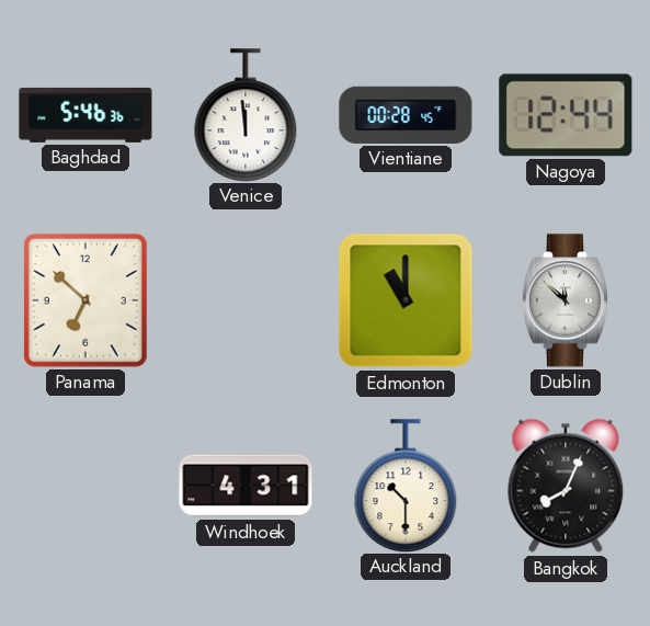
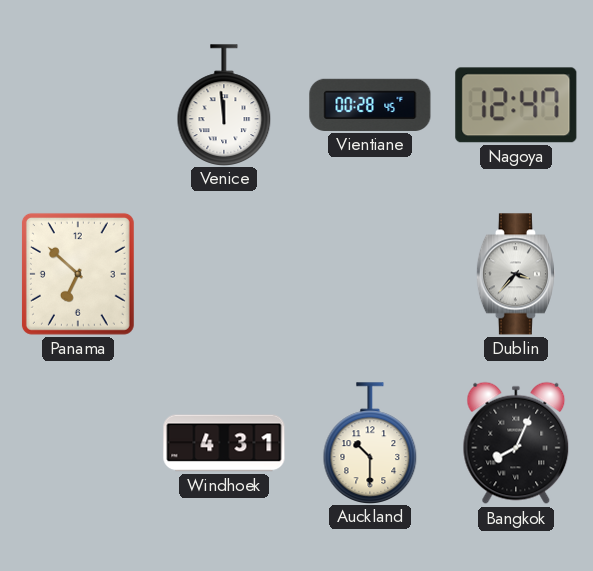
Baghdad: 5:46 -> none
Nagoya: 12:44 -> 12:47
Edmonton: 11:00 -> none
Dublin: 11:52 -> 3:37
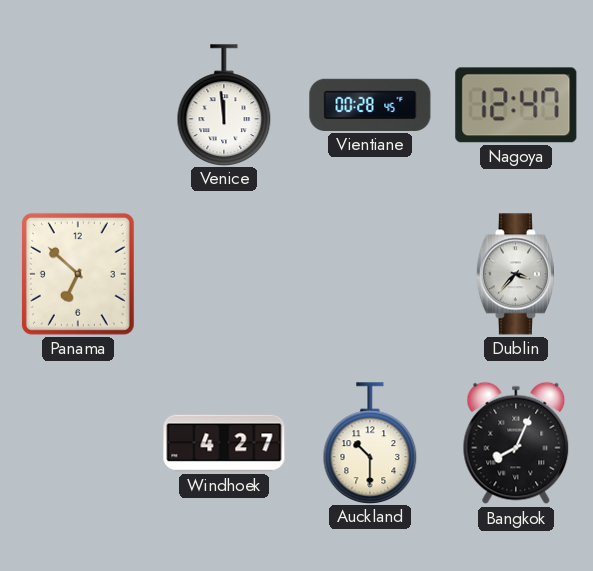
Windhoek: 4:31 -> 4:27
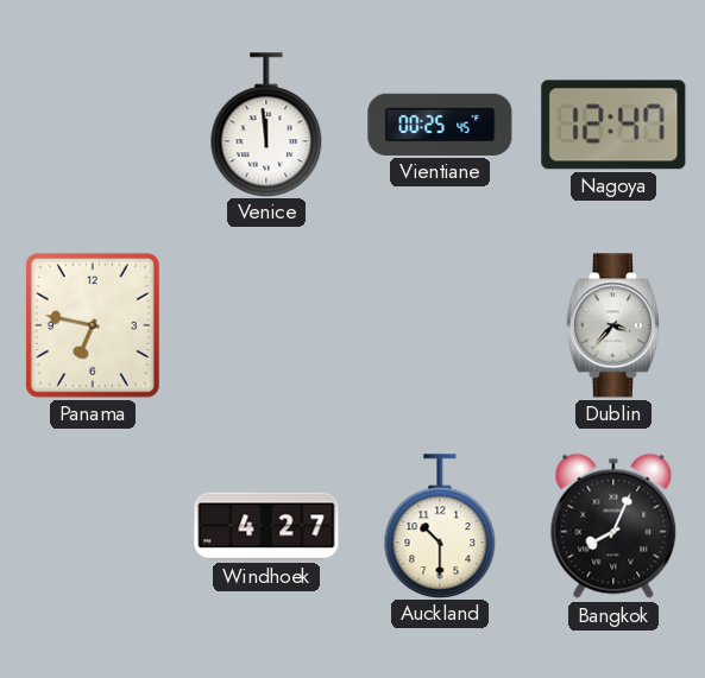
Vientiane: 00:28 -> 00:25
Panama: 6:52 -> 6:47
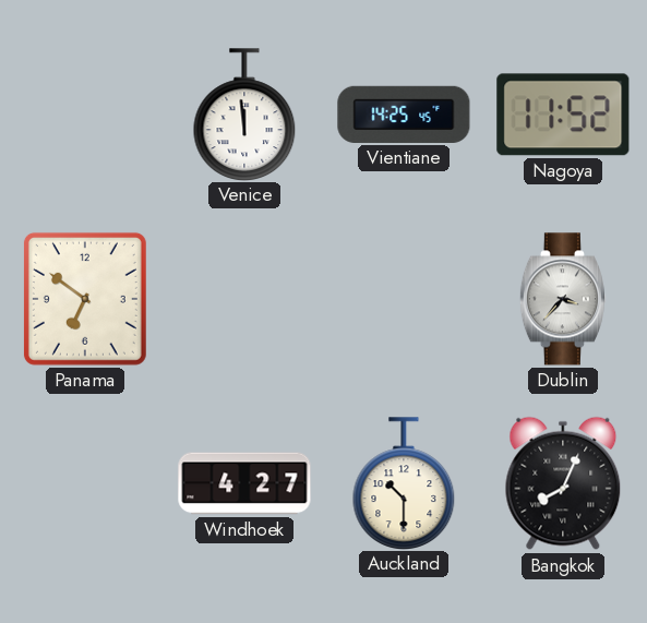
Vientiane: 00:25 -> 14:25
Nagoya: 12:47 -> 11:52
Panama: 6:47 -> 6:51
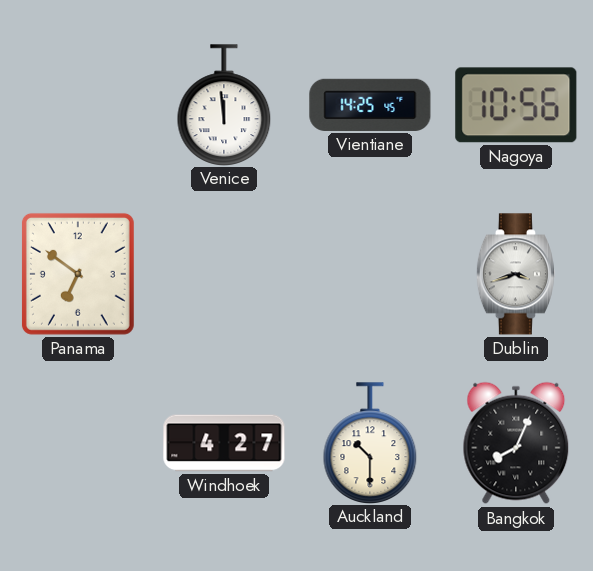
Nagoya: 11:52 -> 10:56
Dublin: 3:37 -> 3:42
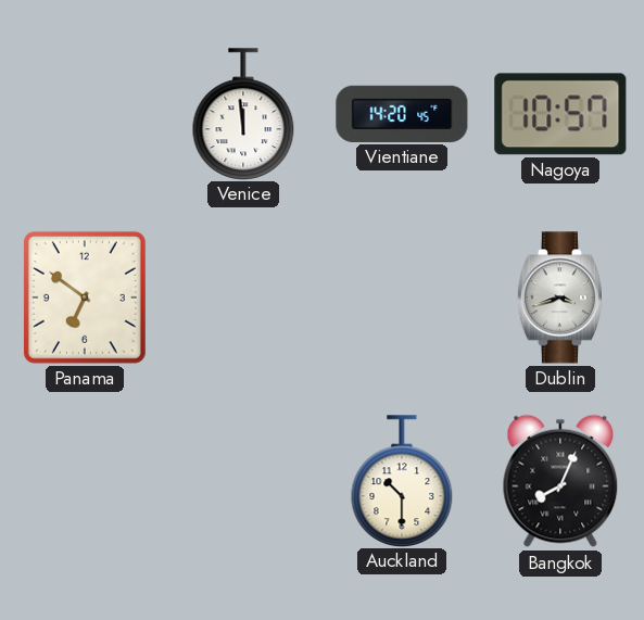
Vientiane: 14:25 -> 14:20
Nagoya: 10:56 -> 10:57
Windhoek: 4:27 -> none
